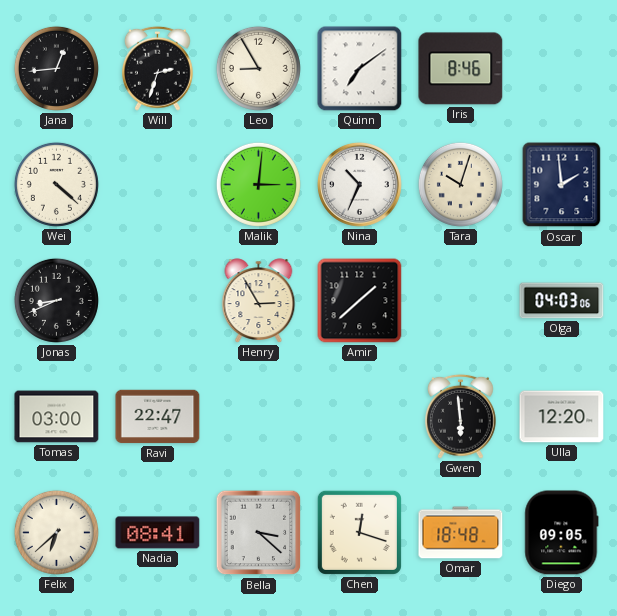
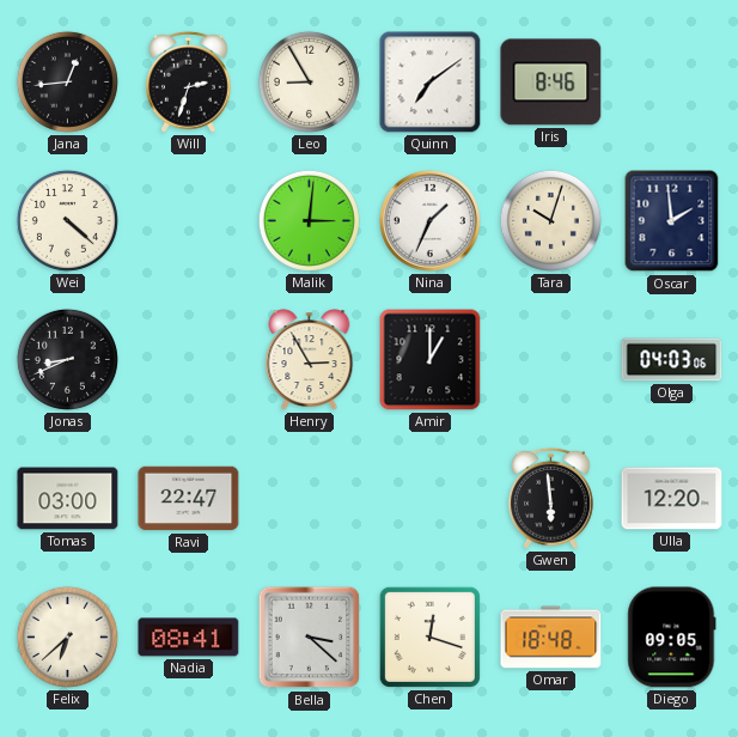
Nina: 10:34 -> 1:34
Amir: 1:38 -> 1:00
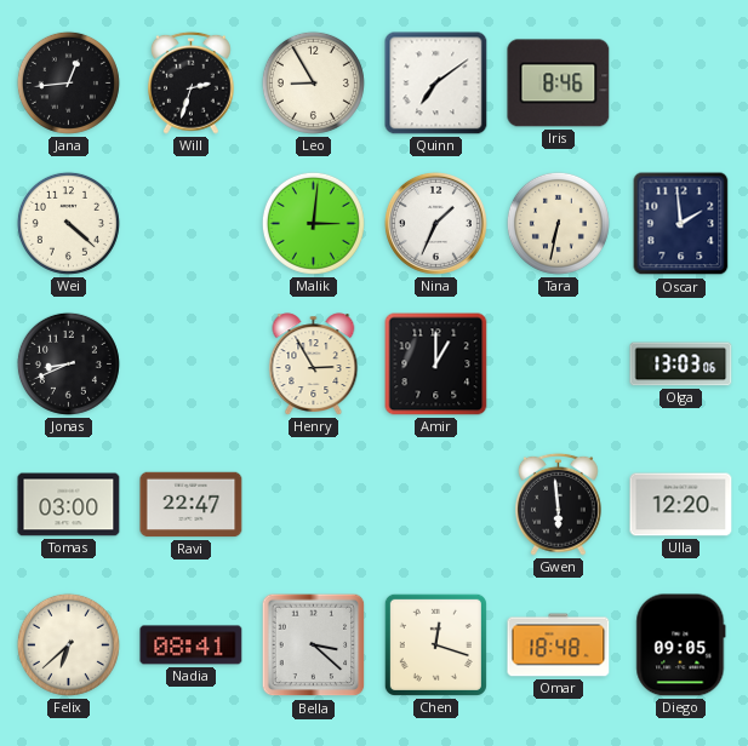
Tara: 10:03 -> 6:32
Olga: 04:03 -> 13:03
